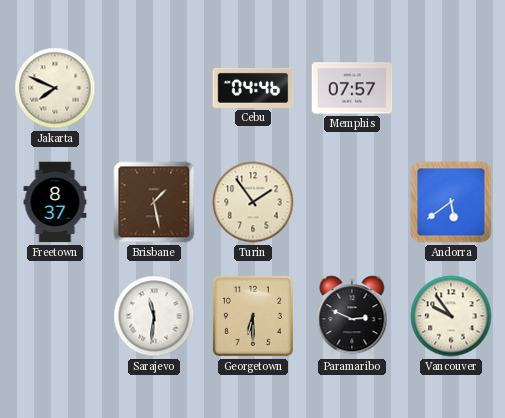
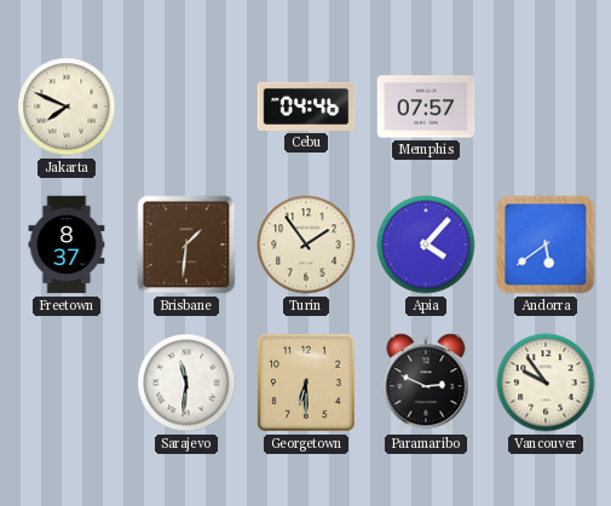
Brisbane: 1:28 -> 1:31
Apia: none -> 4:07
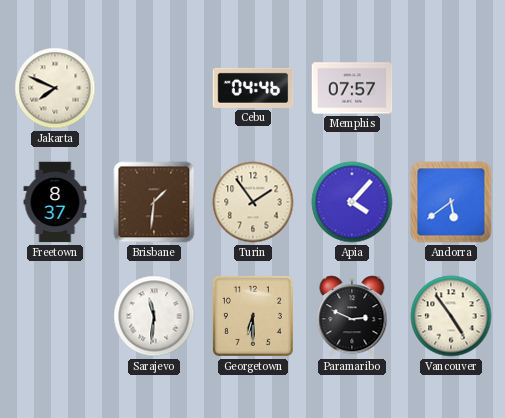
Vancouver: 9:54 -> 4:54
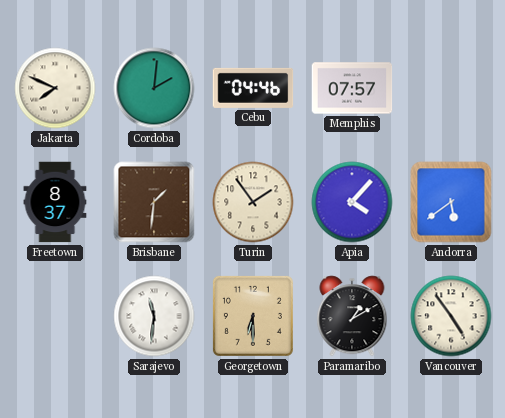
Cordoba: none -> 2:01
Paramaribo: 2:49 -> 1:10
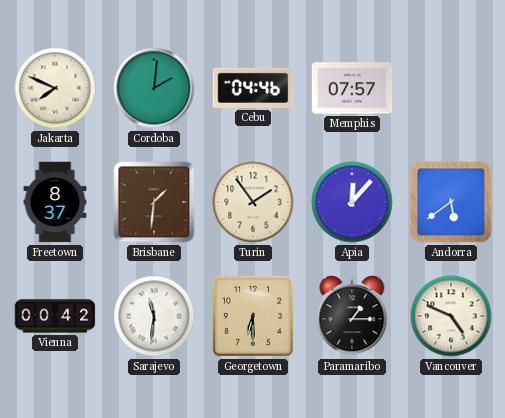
Apia: 4:07 -> 12:07
Vienna: none -> 00:42
Paramaribo: 1:10 -> 1:15
Vancouver: 4:54 -> 4:49
